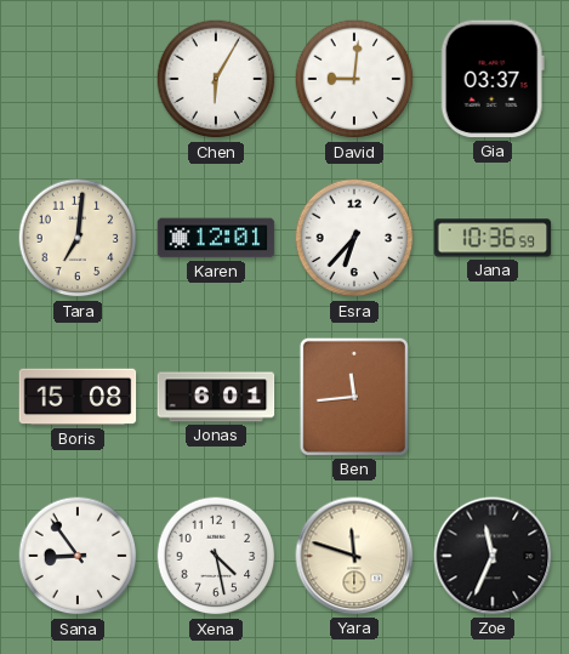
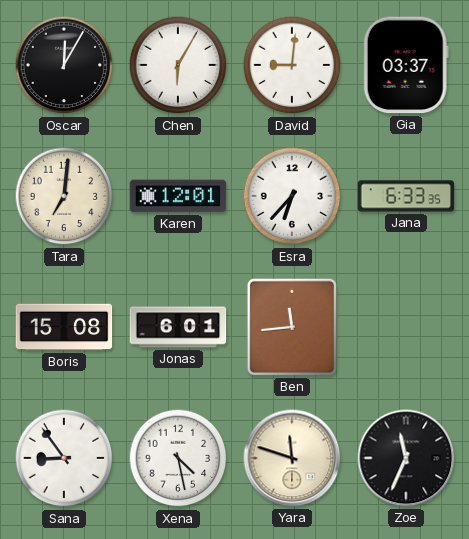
Oscar: none -> 12:05
Jana: 10:36 -> 6:33
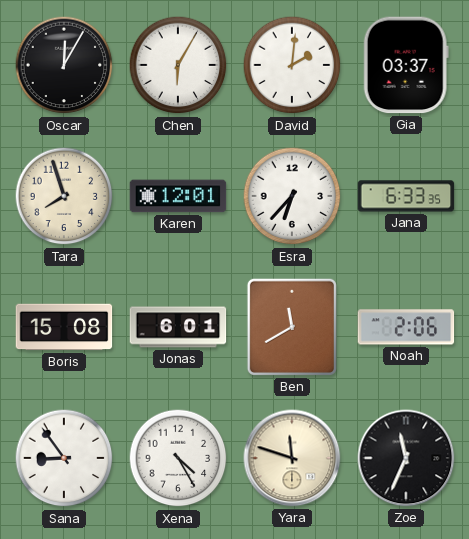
David: 9:01 -> 2:01
Tara: 7:01 -> 7:57
Ben: 11:44 -> 11:40
Noah: none -> 2:06
Xena: 4:28 -> 4:25
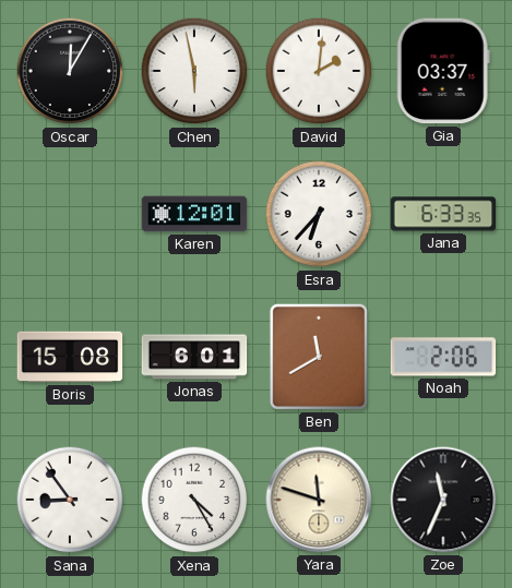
Chen: 6:05 -> 5:58
Tara: 7:57 -> none
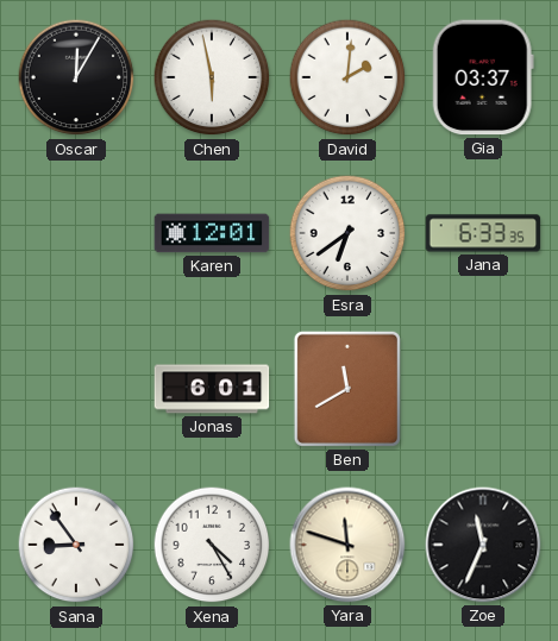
Esra: 6:37 -> 6:39
Boris: 15:08 -> none
Noah: 2:06 -> none
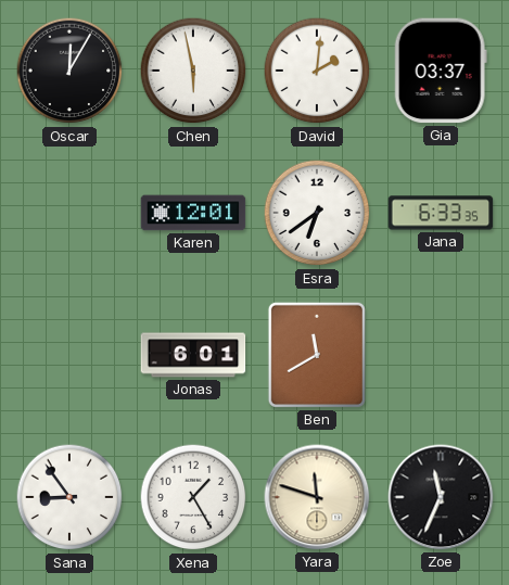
Xena: 4:25 -> 1:25
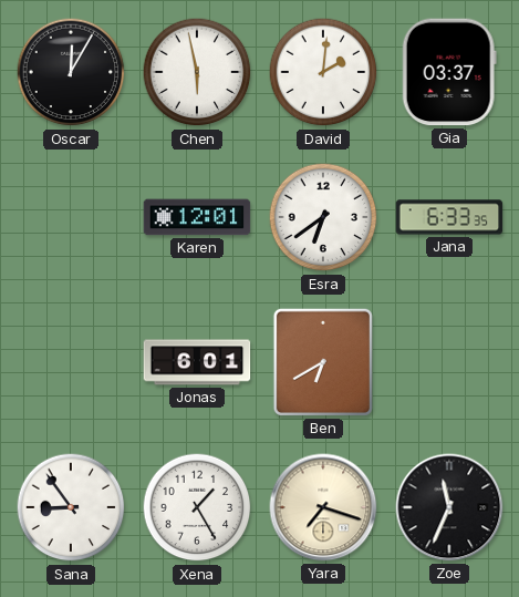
Ben: 11:40 -> 6:40
Yara: 11:48 -> 7:18
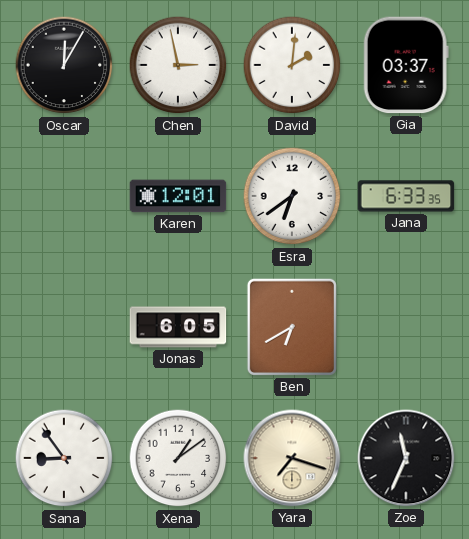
Chen: 5:58 -> 2:58
Jonas: 6:01 -> 6:05
Xena: 1:25 -> 1:09
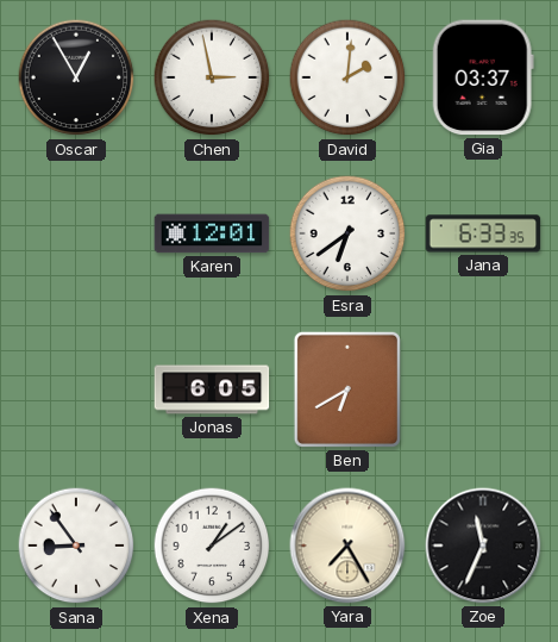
Oscar: 12:05 -> 12:55
Yara: 7:18 -> 7:25
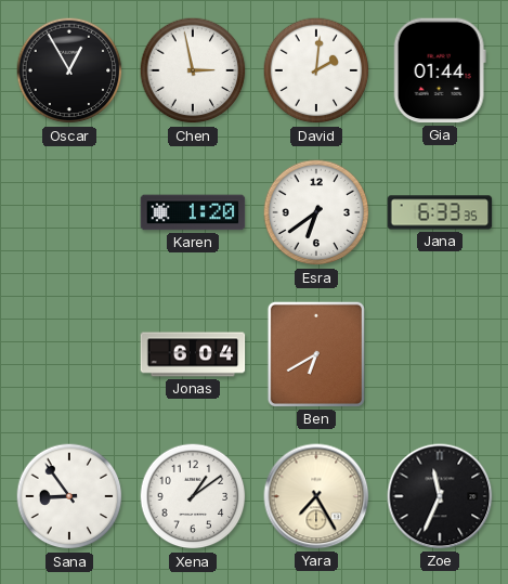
Gia: 03:37 -> 01:44
Karen: 12:01 -> 1:20
Jonas: 6:05 -> 6:04
